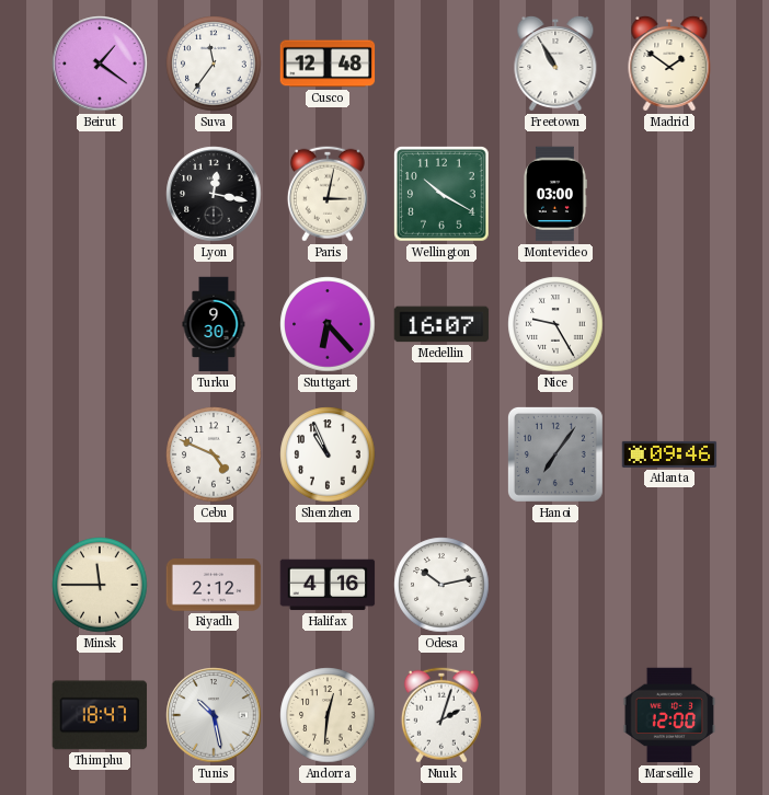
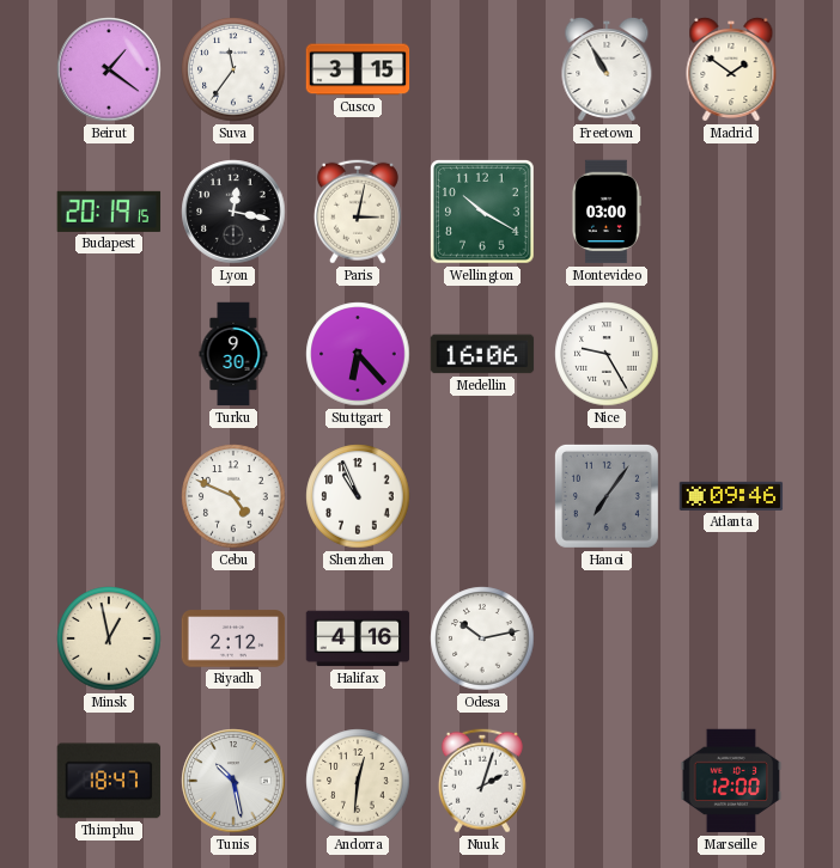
Cusco: 12:48 -> 3:15
Budapest: none -> 20:19
Medellin: 16:07 -> 16:06
Minsk: 11:45 -> 12:58
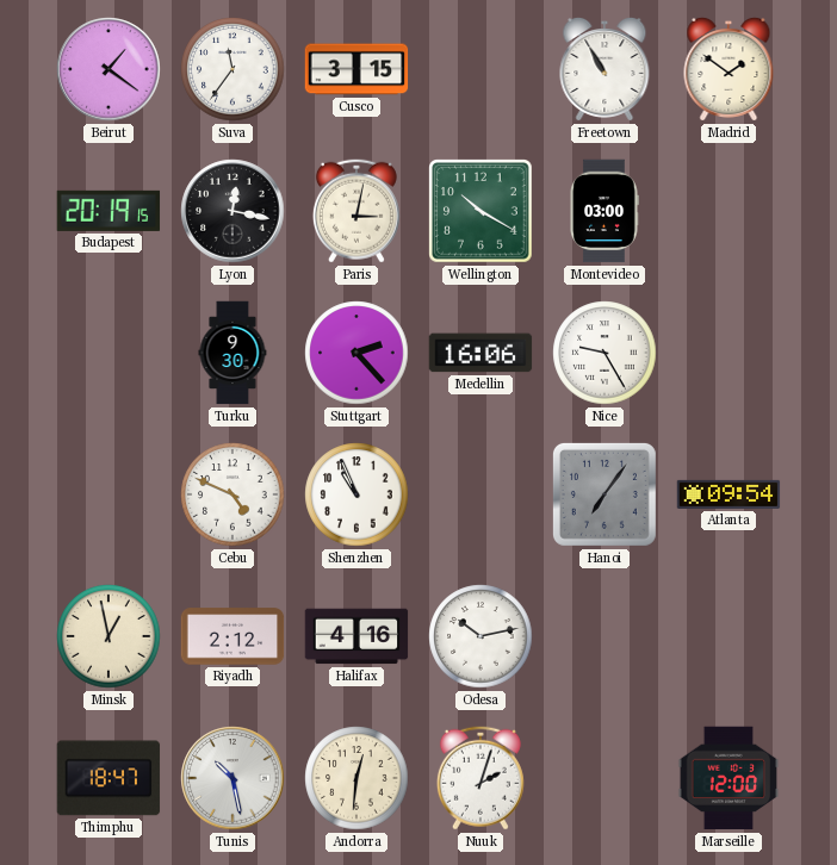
Stuttgart: 6:23 -> 2:23
Atlanta: 09:46 -> 09:54
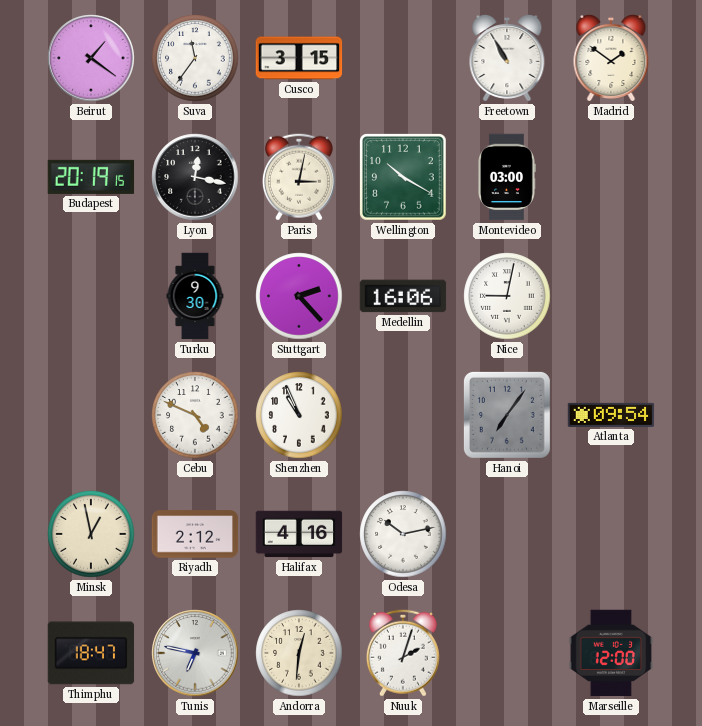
Nice: 9:25 -> 9:02
Tunis: 10:28 -> 6:47
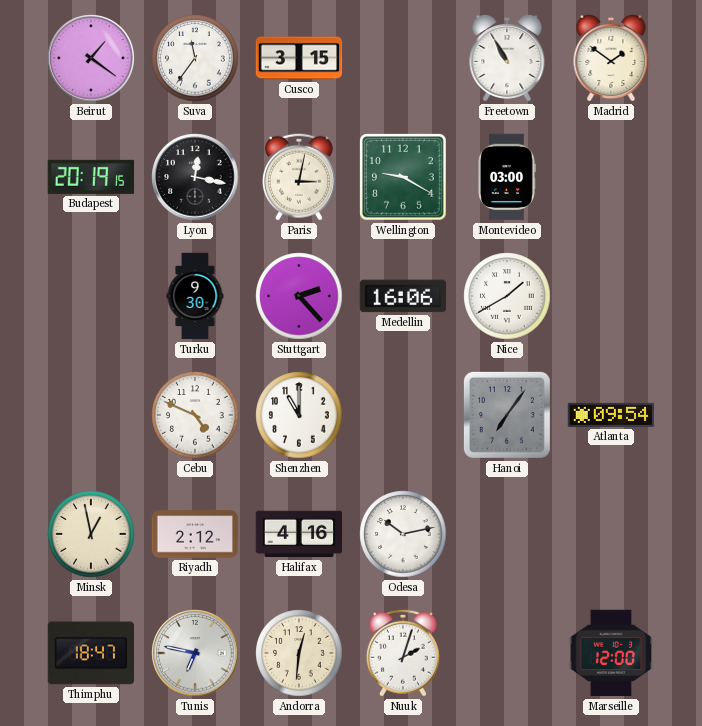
Wellington: 10:20 -> 9:20
Nice: 9:02 -> 1:40
Shenzhen: 10:56 -> 11:00
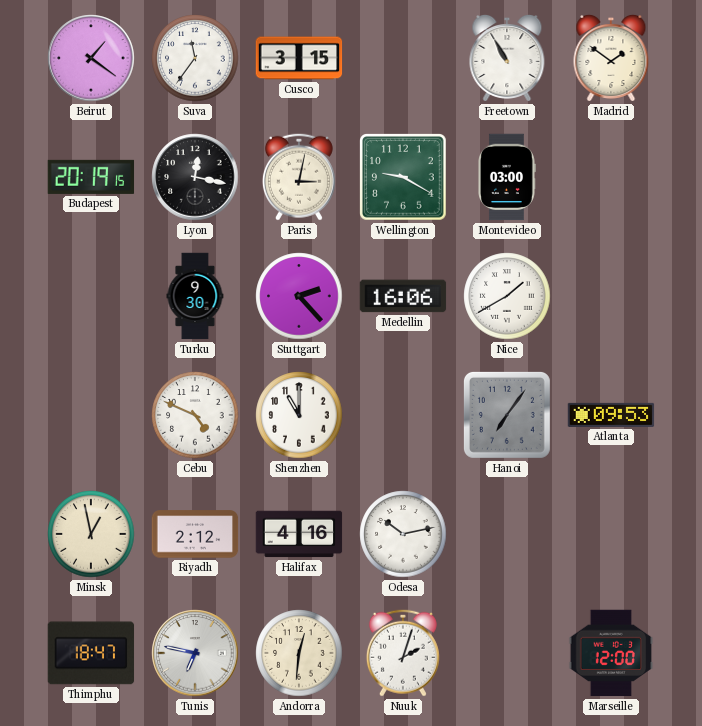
Atlanta: 09:54 -> 09:53
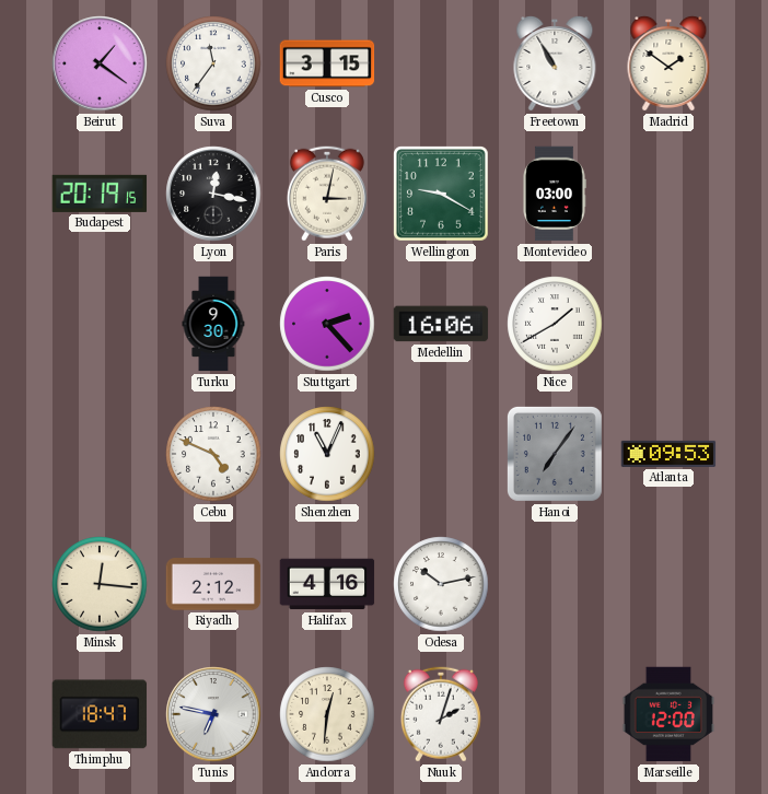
Shenzhen: 11:00 -> 11:04
Minsk: 12:58 -> 12:16
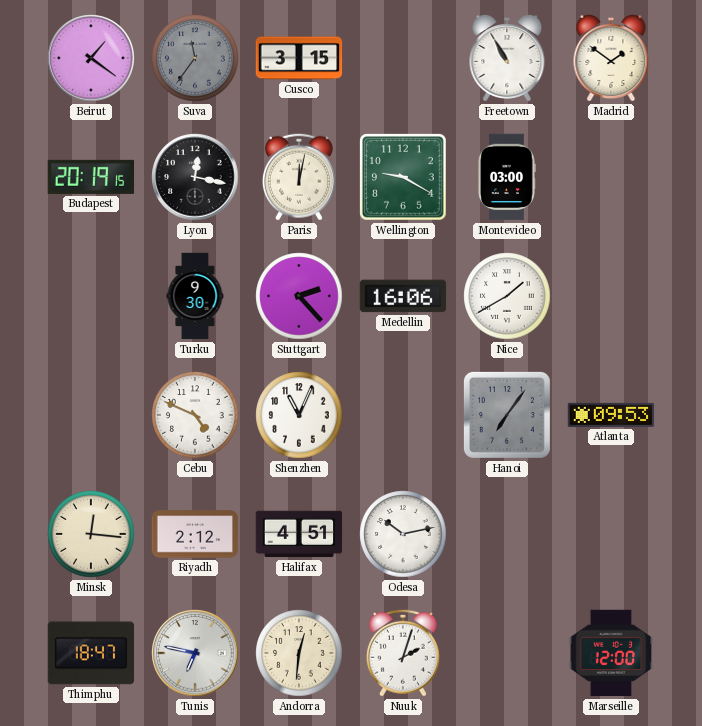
Suva dial: white -> grey
Paris: 3:02 -> 12:02
Halifax: 4:16 -> 4:51
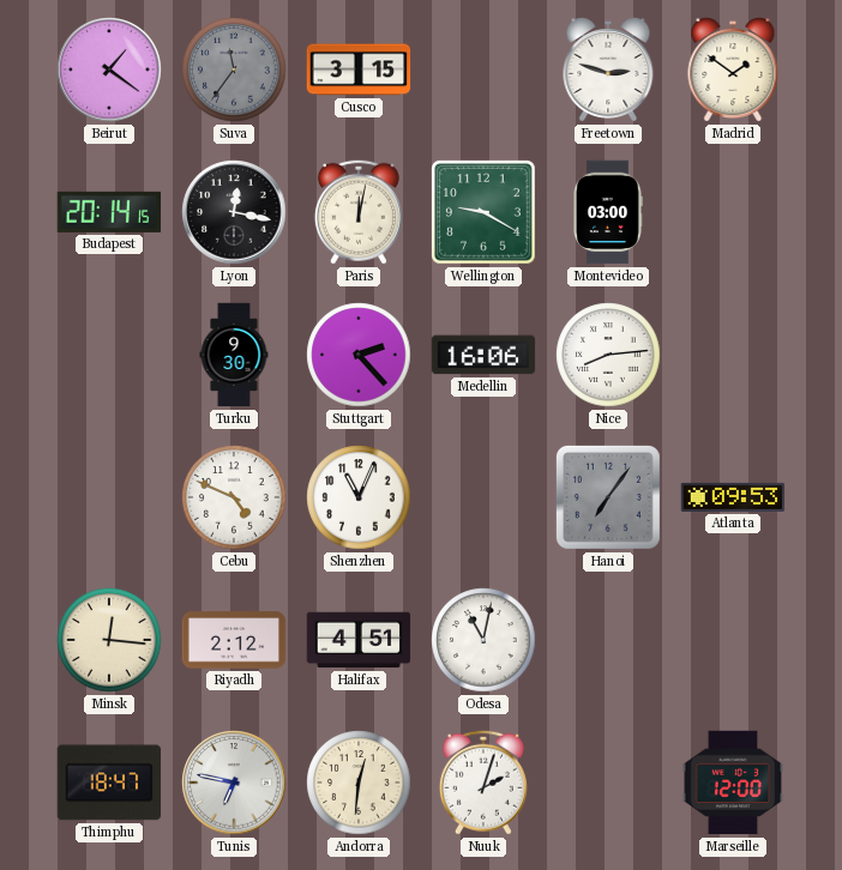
Freetown: 10:55 -> 2:48
Budapest: 20:19 -> 20:14
Nice: 1:40 -> 8:14
Odesa: 10:13 -> 11:02
